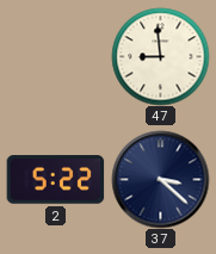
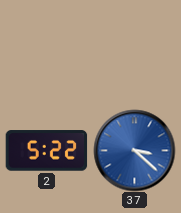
47: 8:59 -> none
37 dial: navy -> blue
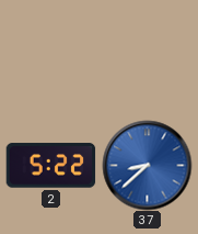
37: 3:22 -> 8:38
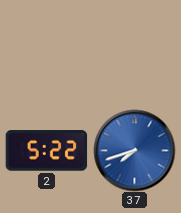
37: 8:38 -> 7:42
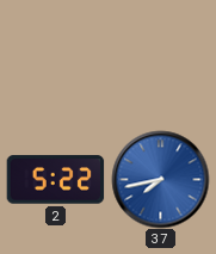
37: 7:42 -> 7:43
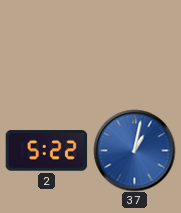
37: 7:43 -> 1:02
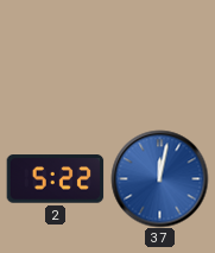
37: 1:02 -> 12:02
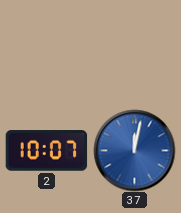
2: 5:22 -> 10:07
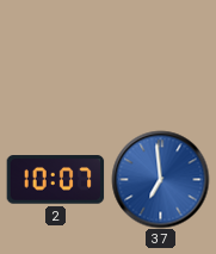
37: 12:02 -> 6:59
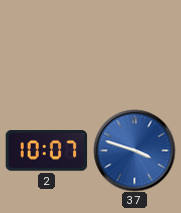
37: 6:59 -> 3:48
